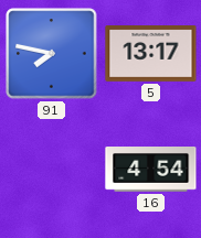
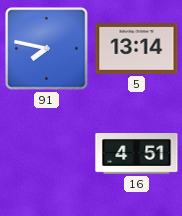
5: 13:17 -> 13:14
16: 4:54 -> 4:51
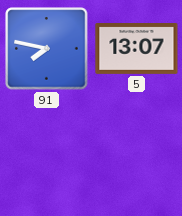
5: 13:14 -> 13:07
16: 4:51 -> none
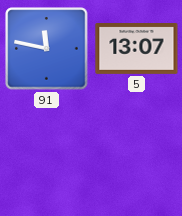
91: 7:47 -> 11:47
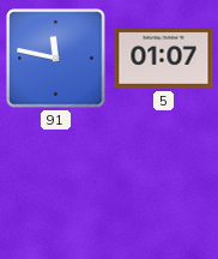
5: 13:07 -> 01:07
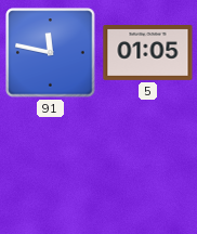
5: 01:07 -> 01:05
